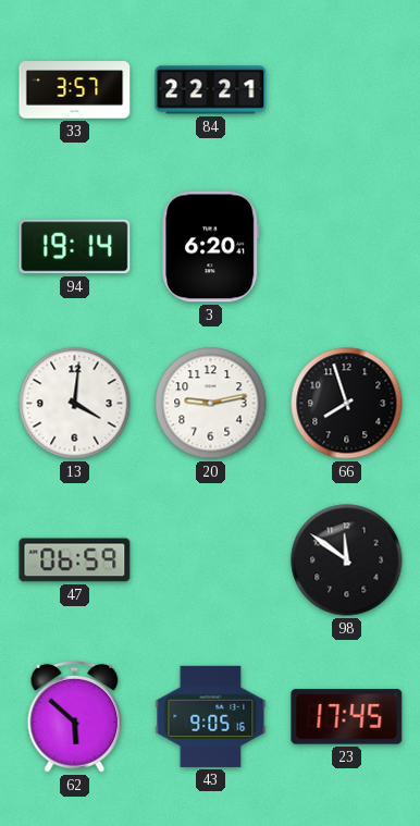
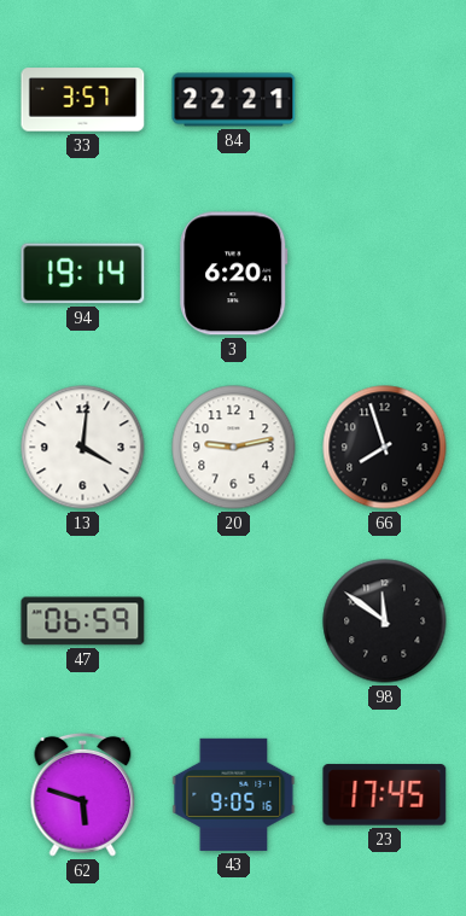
62: 5:52 -> 5:48
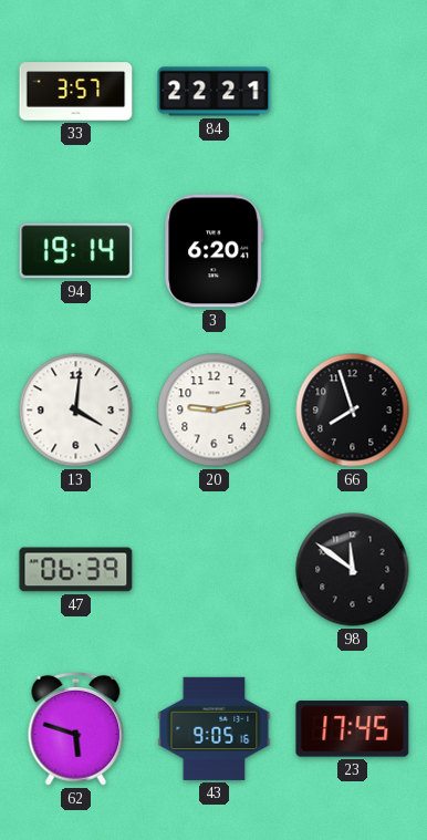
47: 06:59 -> 06:39
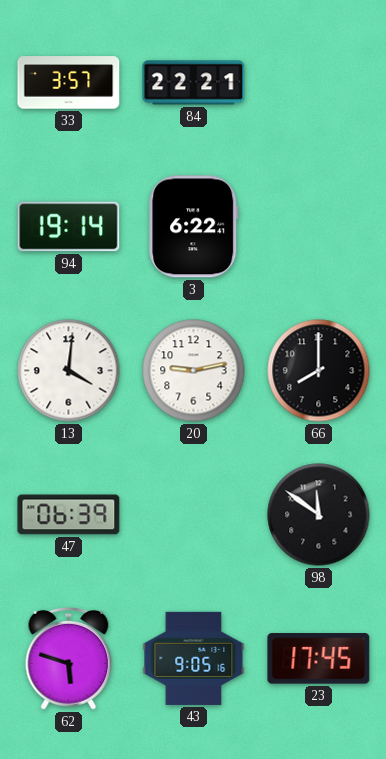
3: 6:20 -> 6:22
66: 7:57 -> 8:00
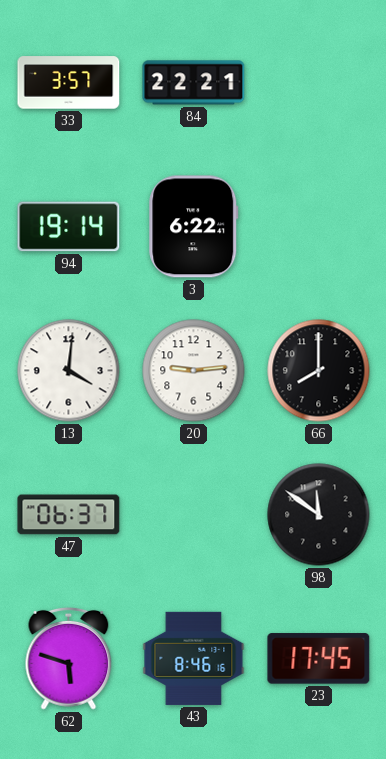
20: 9:13 -> 9:14
47: 06:39 -> 06:37
43: 9:05 -> 8:46
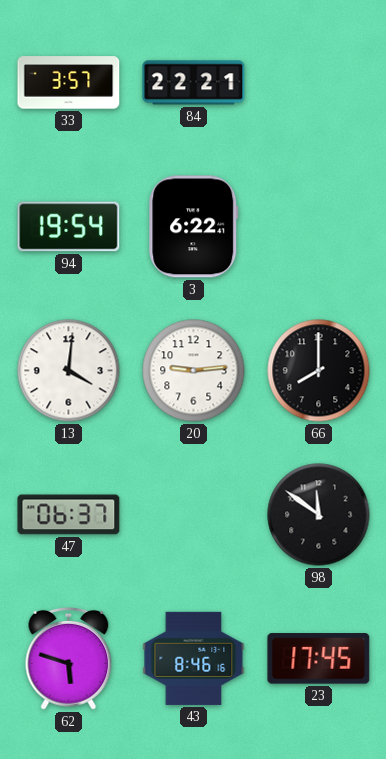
94: 19:14 -> 19:54
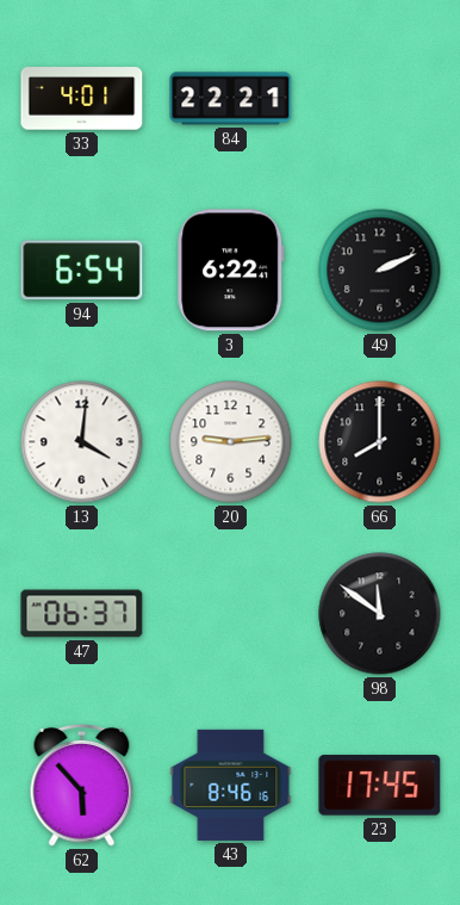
33: 3:57 -> 4:01
94: 19:54 -> 6:54
49: none -> 2:11
62: 5:48 -> 5:53
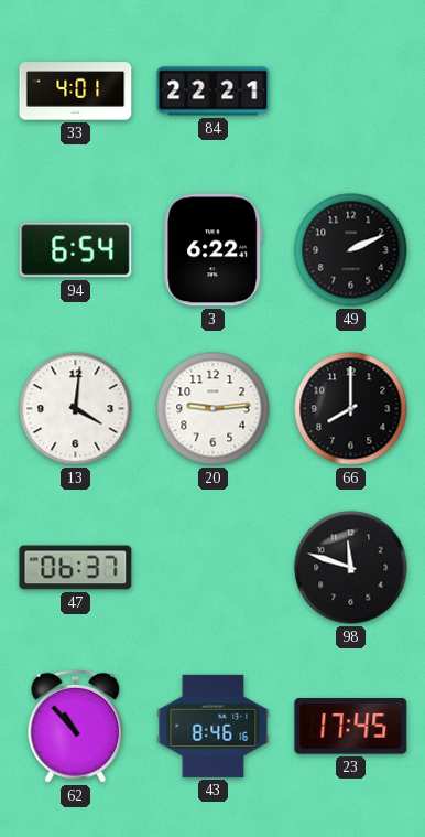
98: 11:51 -> 11:48
62: 5:53 -> 10:53
